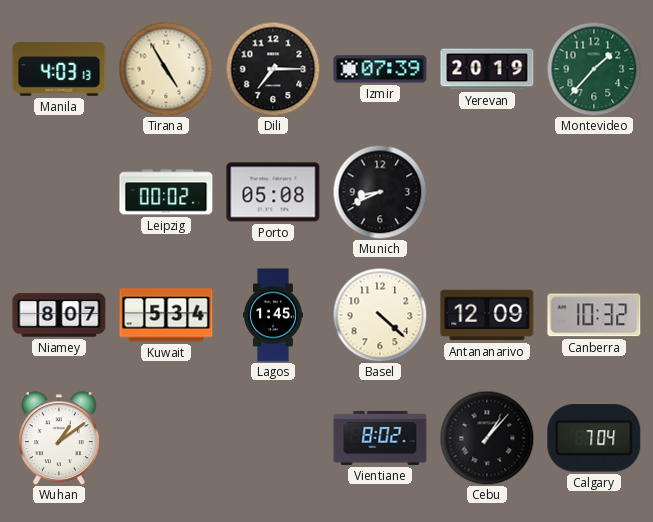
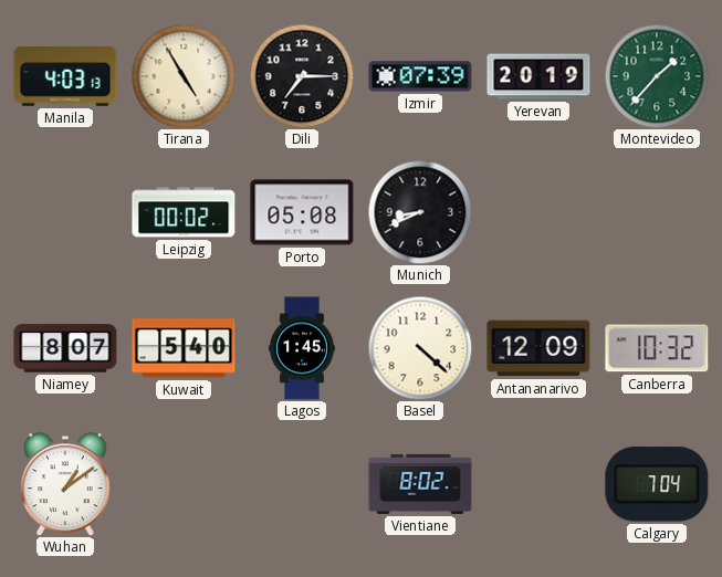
Kuwait: 5:34 -> 5:40
Cebu: 1:07 -> none
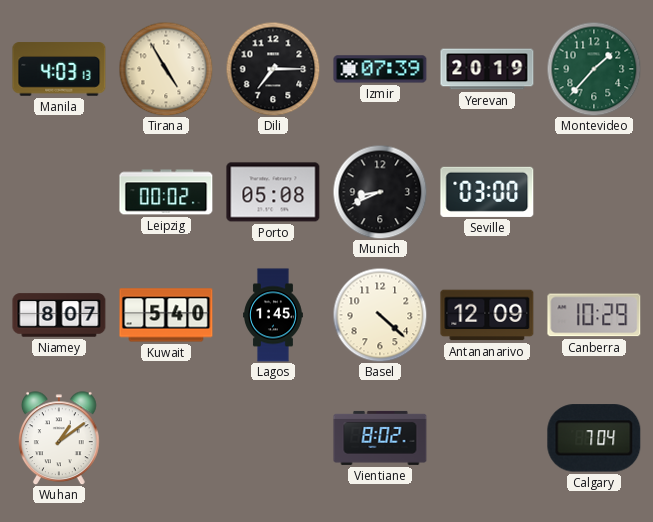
Seville: none -> 03:00
Canberra: 10:32 -> 10:29
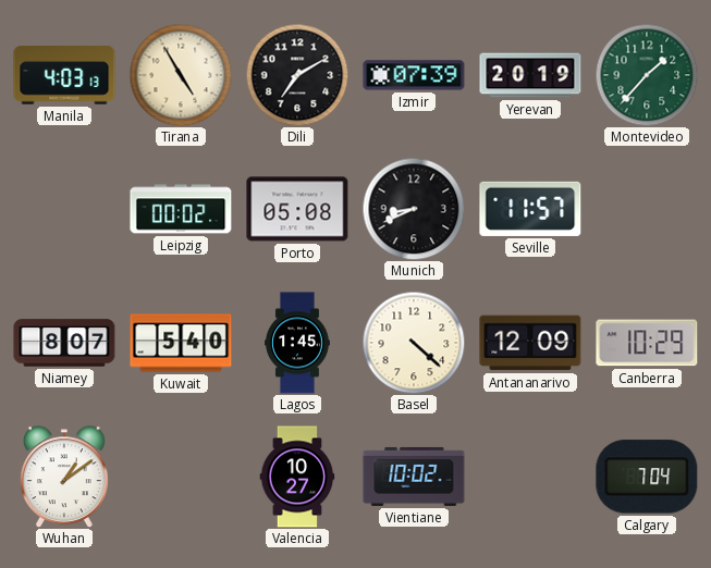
Dili: 7:15 -> 7:10
Seville: 03:00 -> 11:57
Valencia: none -> 10:27
Vientiane: 8:02 -> 10:02
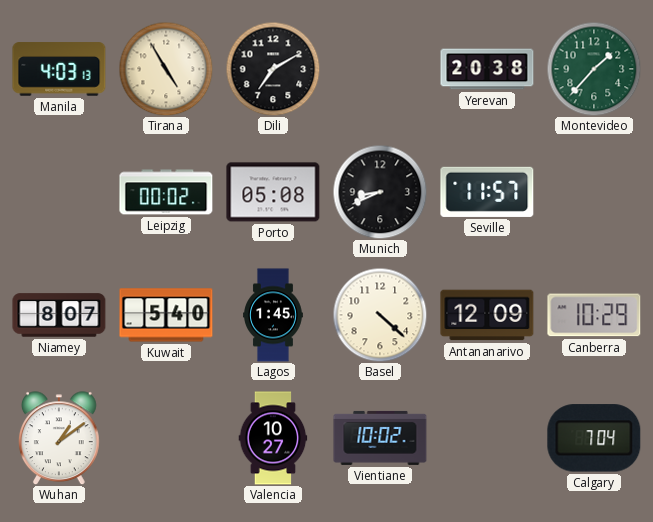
Izmir: 07:39 -> none
Yerevan: 20:19 -> 20:38
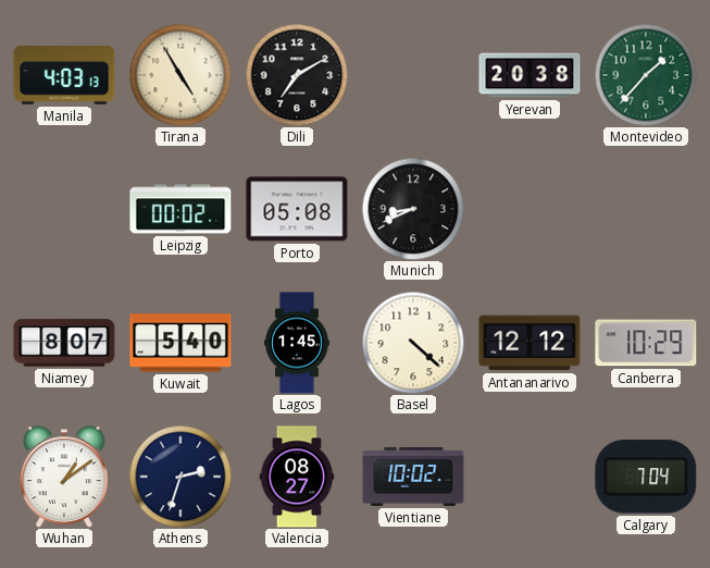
Seville: 11:57 -> none
Antananarivo: 12:09 -> 12:12
Athens: none -> 2:33
Valencia: 10:27 -> 08:27
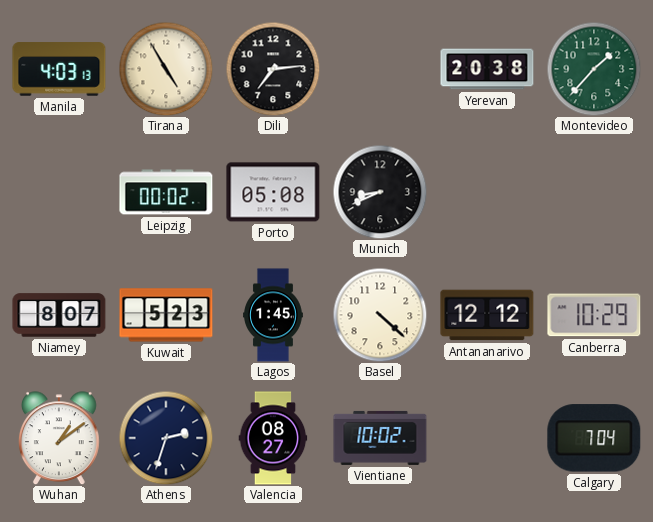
Dili: 7:10 -> 7:14
Kuwait: 5:40 -> 5:23
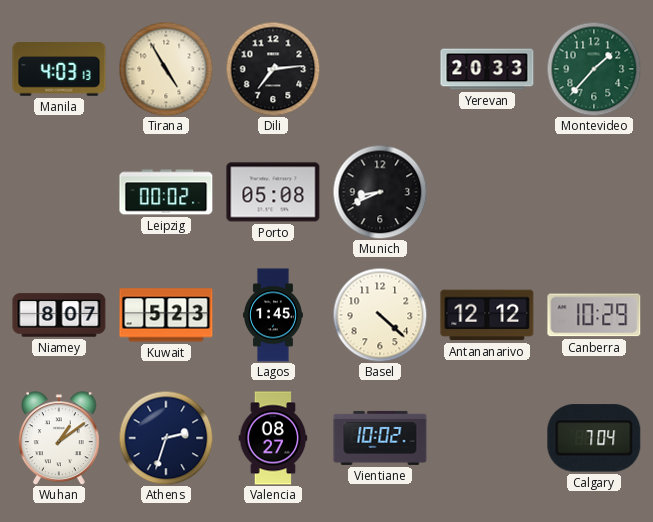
Yerevan: 20:38 -> 20:33
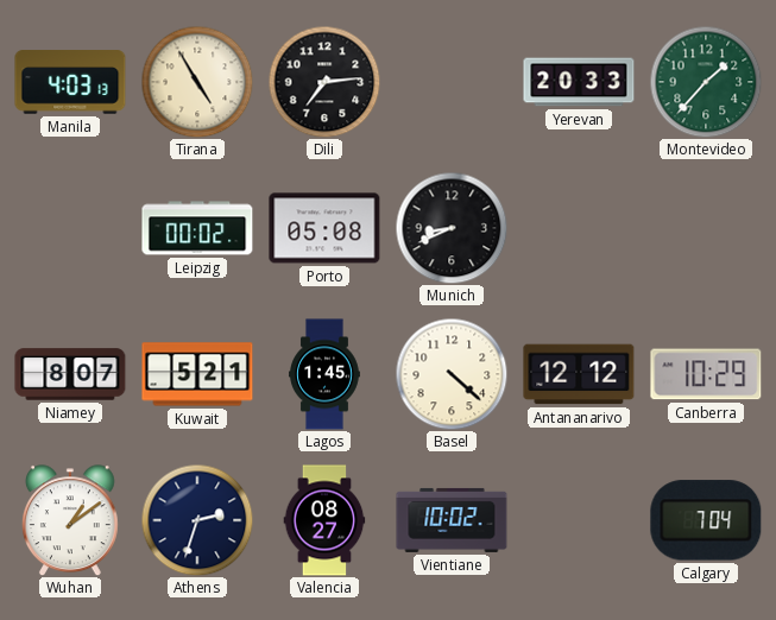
Kuwait: 5:23 -> 5:21
